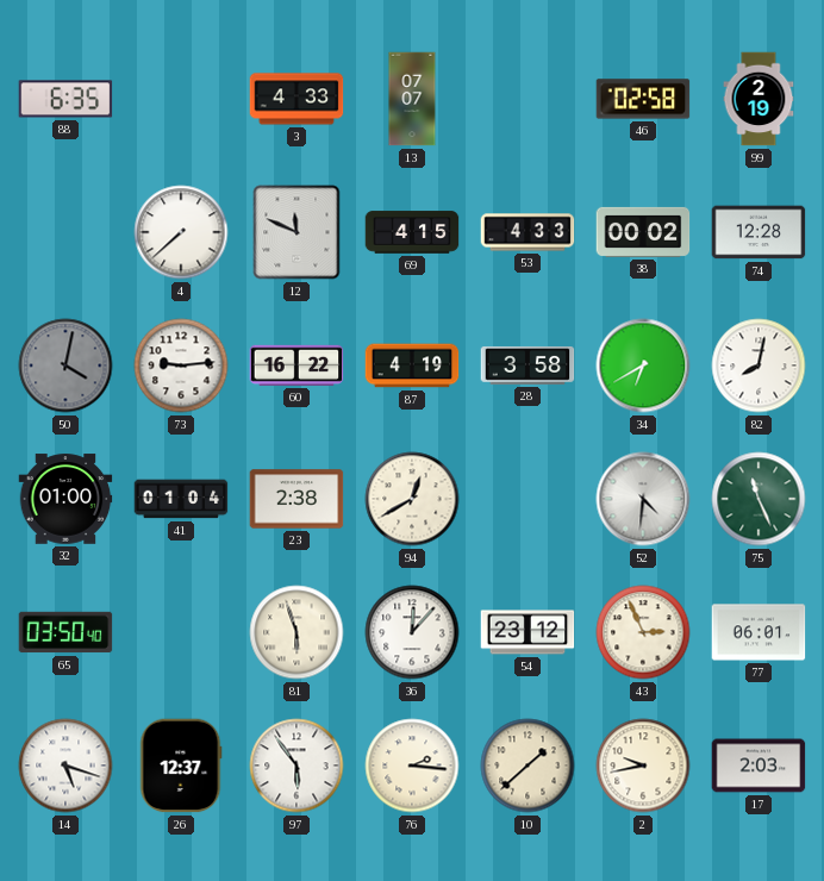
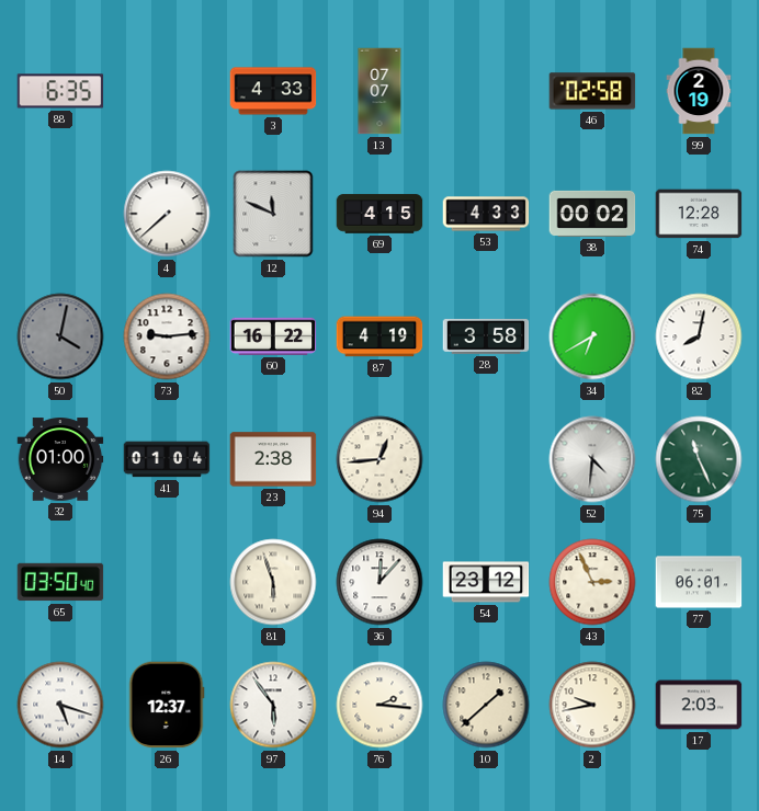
94: 12:40 -> 12:44
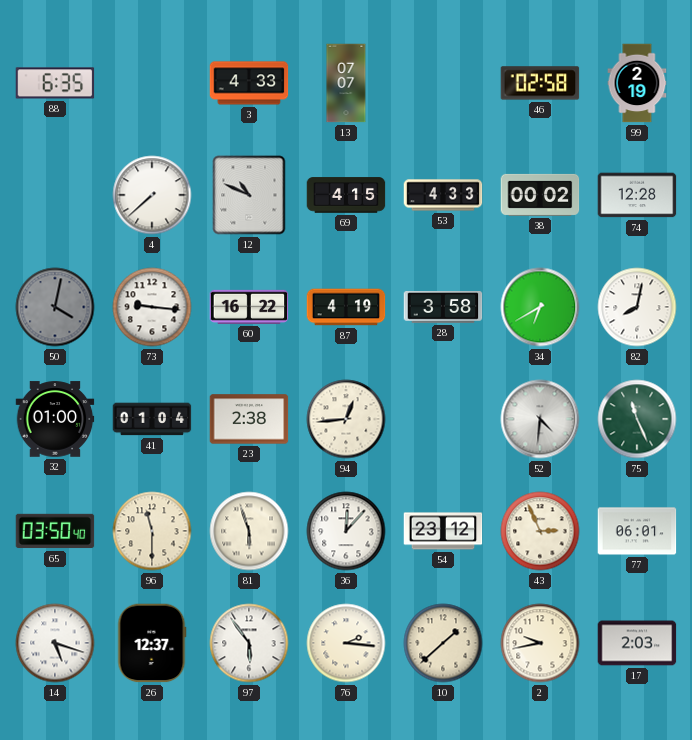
12: 11:49 -> 10:49
73: 9:14 -> 9:16
96: none -> 11:30
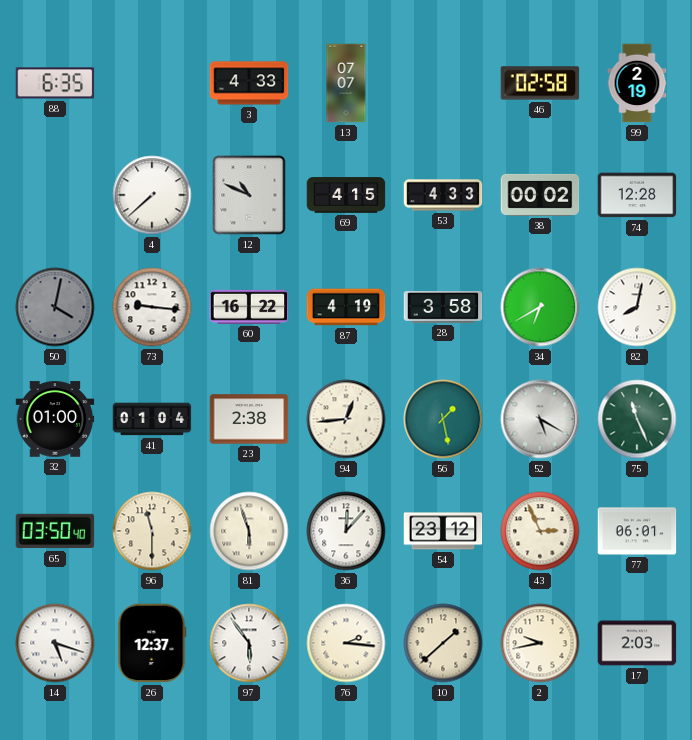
56: none -> 1:28
52: 4:31 -> 5:20
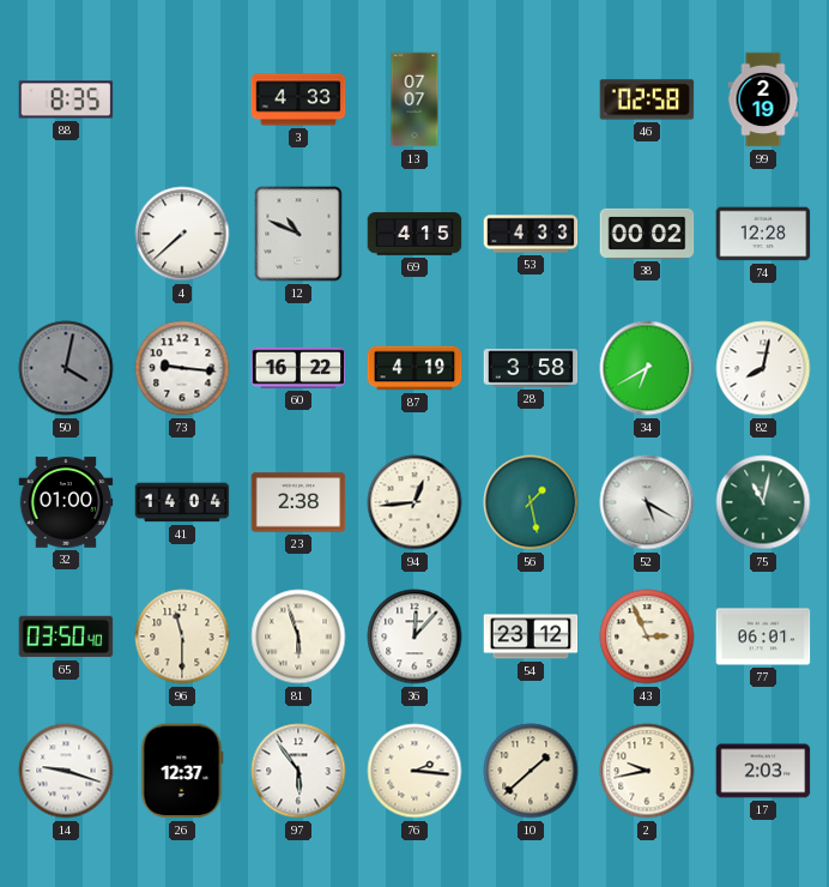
88: 6:35 -> 8:35
41: 01:04 -> 14:04
75: 11:26 -> 11:02
14: 5:18 -> 9:18
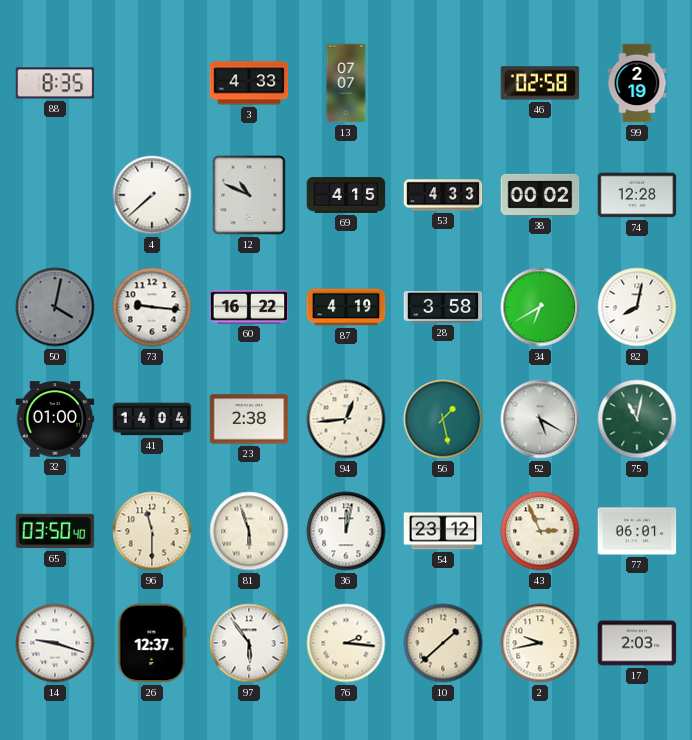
36: 12:07 -> 12:02
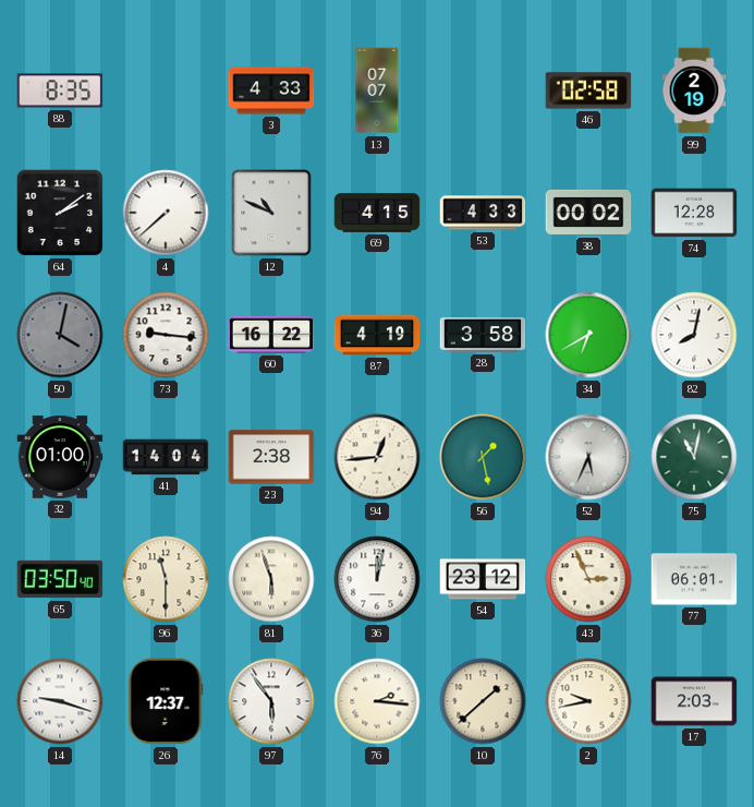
64: none -> 2:09
52: 5:20 -> 5:34
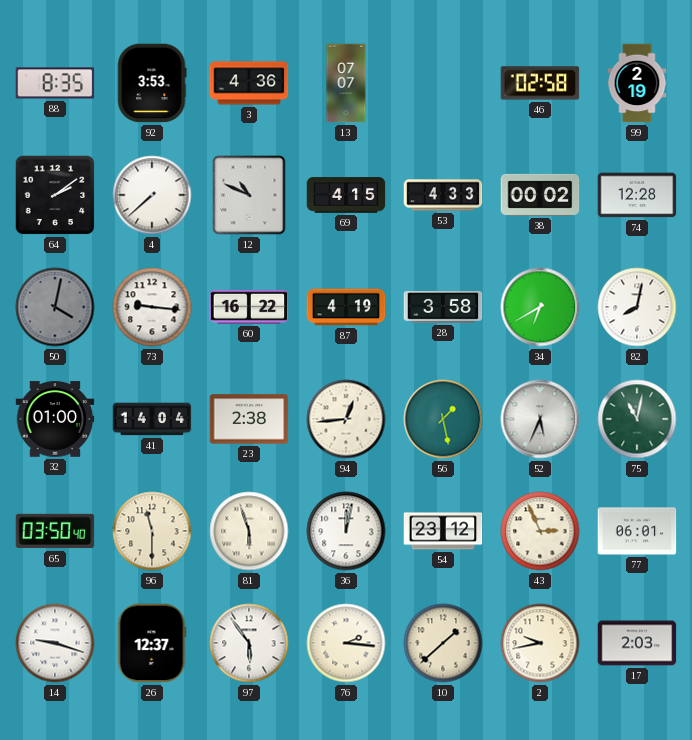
92: none -> 3:53
3: 4:33 -> 4:36
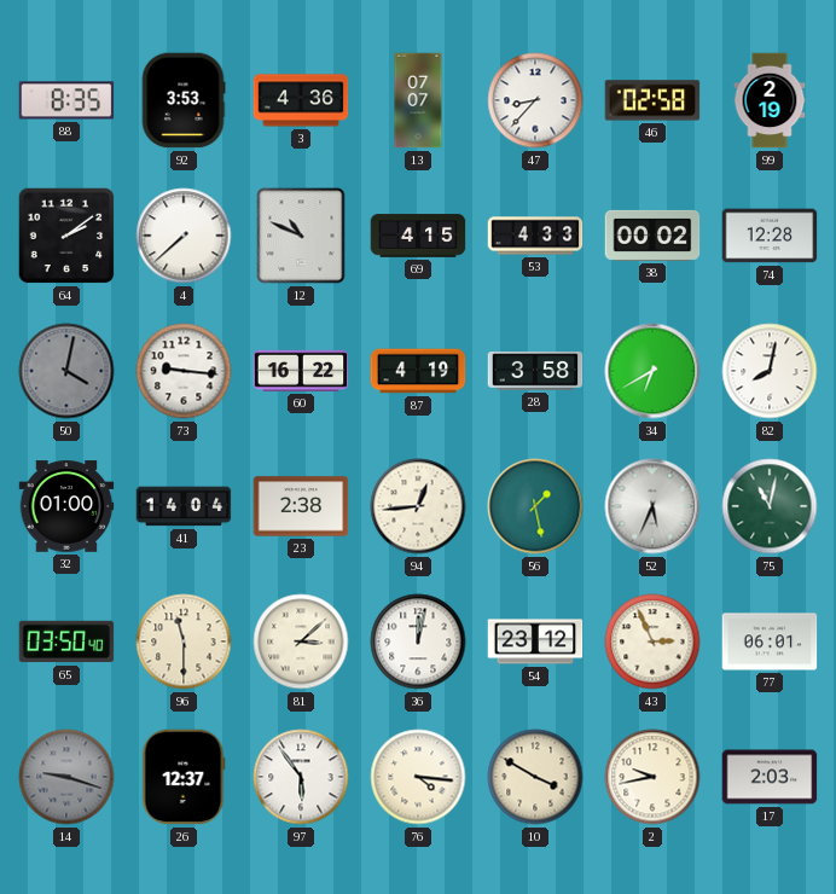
47: none -> 8:37
81: 5:57 -> 3:08
14 dial: white -> grey
76: 2:16 -> 4:16
10: 1:38 -> 3:50
